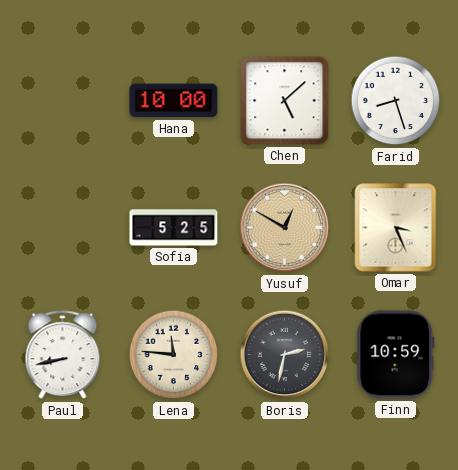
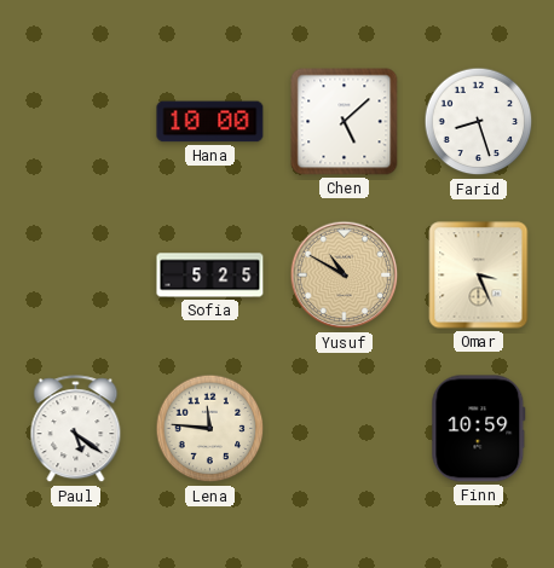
Yusuf: 12:50 -> 10:50
Paul: 8:43 -> 5:21
Boris: 2:32 -> none
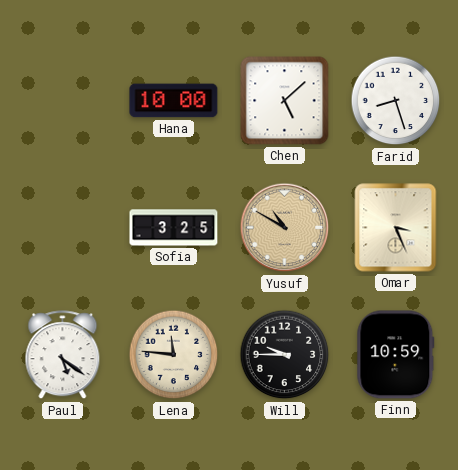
Sofia: 5:25 -> 3:25
Will: none -> 9:45
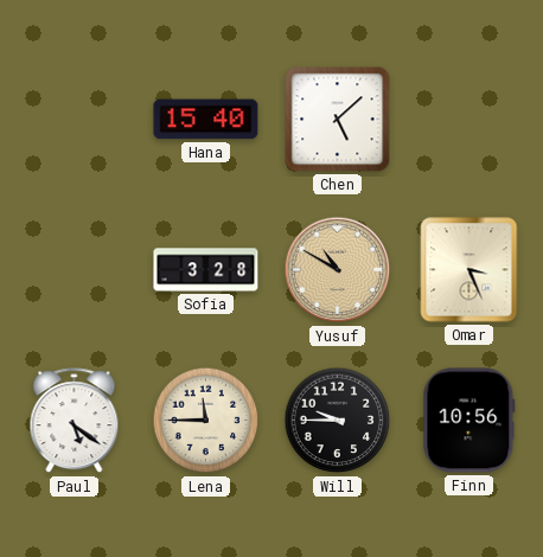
Hana: 10:00 -> 15:40
Farid: 8:27 -> none
Sofia: 3:25 -> 3:28
Lena: 11:46 -> 11:45
Finn: 10:59 -> 10:56
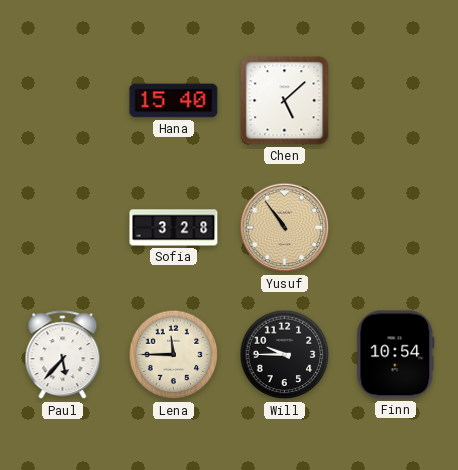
Yusuf: 10:50 -> 10:54
Omar: 3:26 -> none
Paul: 5:21 -> 5:37
Finn: 10:56 -> 10:54
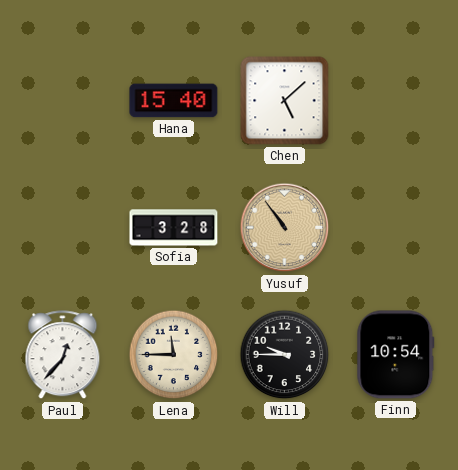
Paul: 5:37 -> 12:37
